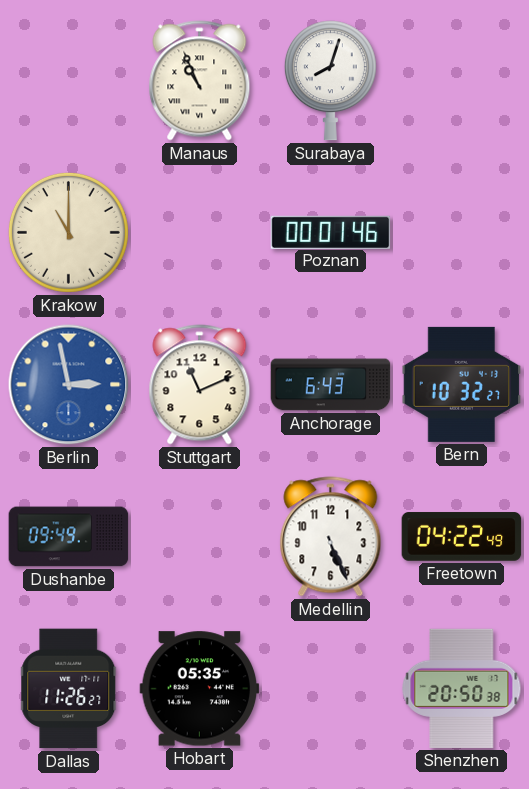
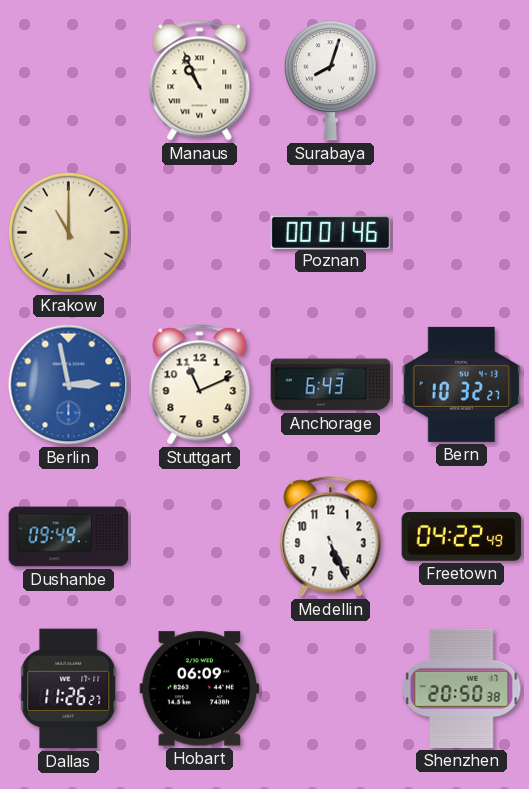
Hobart: 05:35 -> 06:09
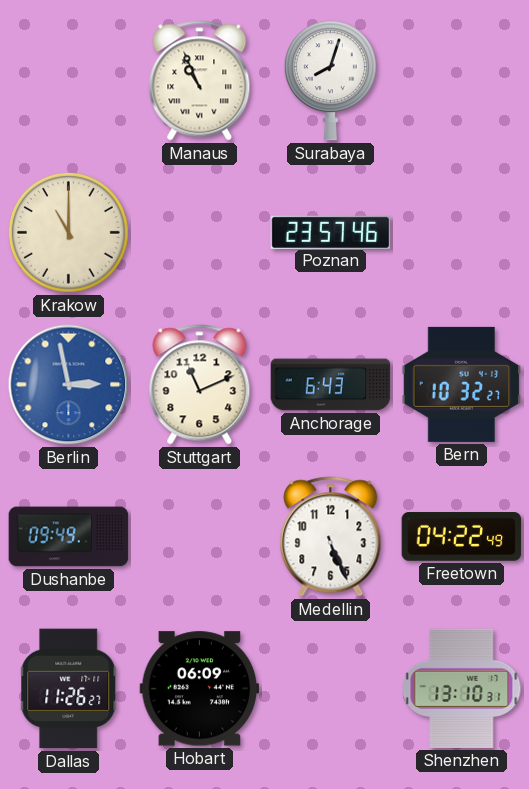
Poznan: 00:01 -> 23:57
Shenzhen: 20:50 -> 13:10
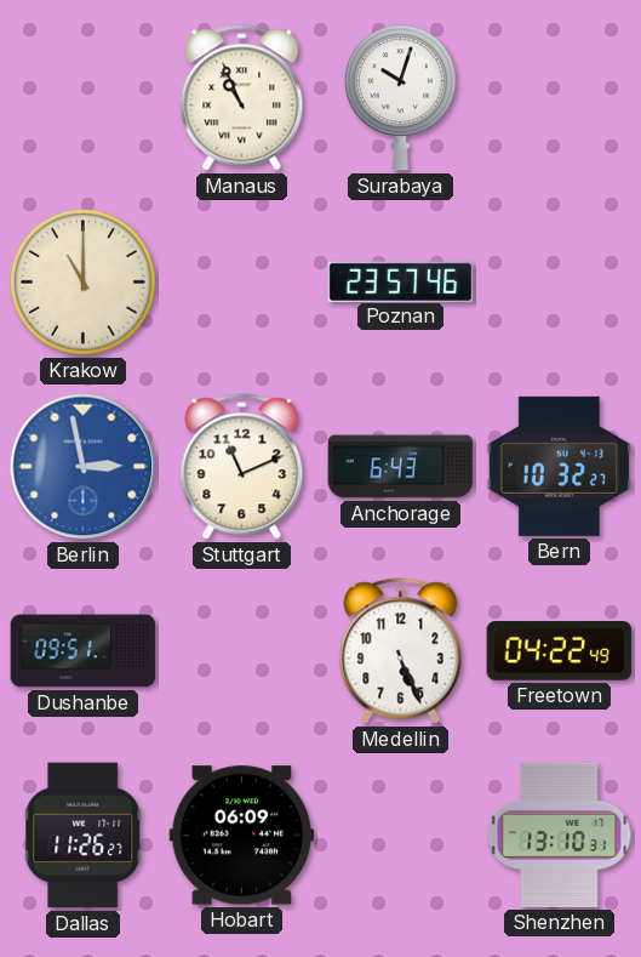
Surabaya: 8:03 -> 10:03
Dushanbe: 09:49 -> 09:51
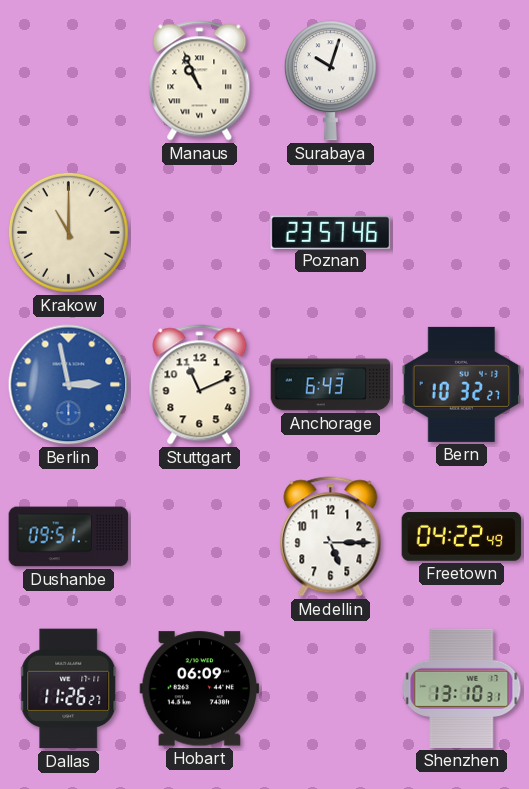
Medellin: 5:26 -> 5:15
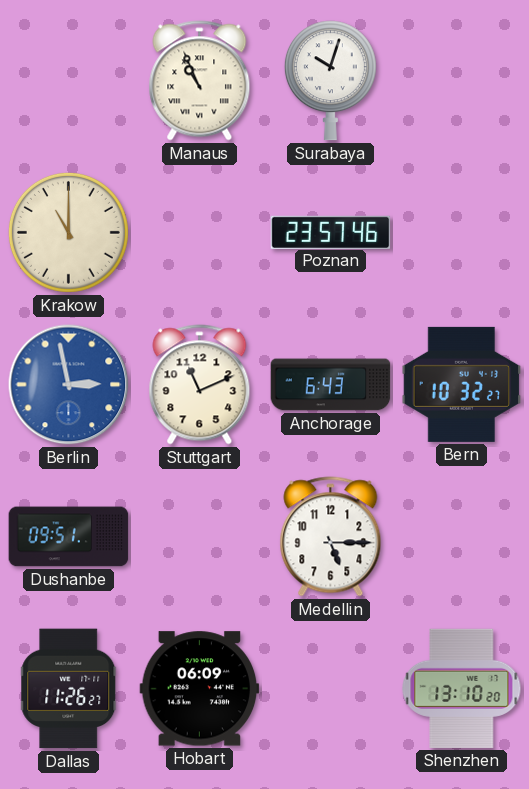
Freetown: 04:22 -> none
Shenzhen: 13:10:31 -> 13:10:20
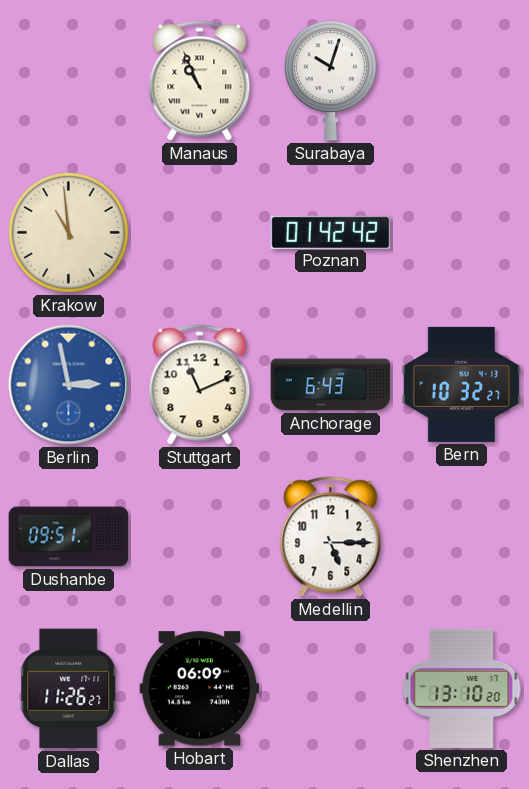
Krakow: 11:00 -> 10:59
Poznan: 23:57 -> 01:42
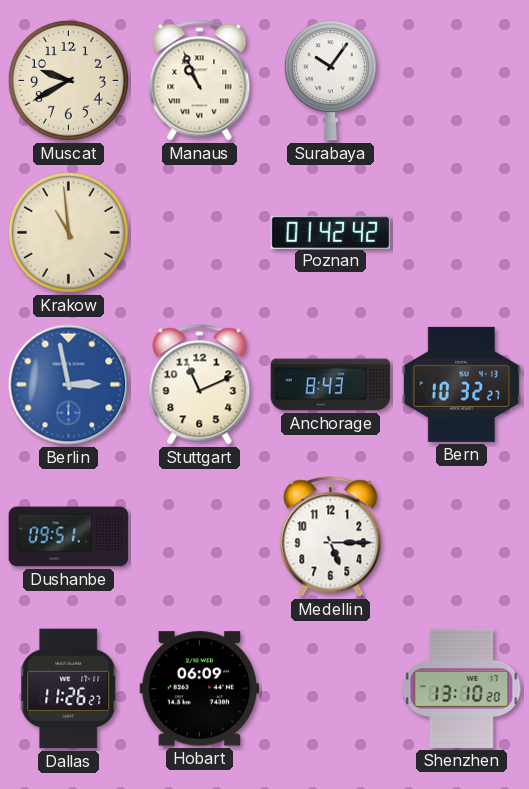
Muscat: none -> 9:40
Surabaya: 10:03 -> 10:06
Anchorage: 6:43 -> 8:43
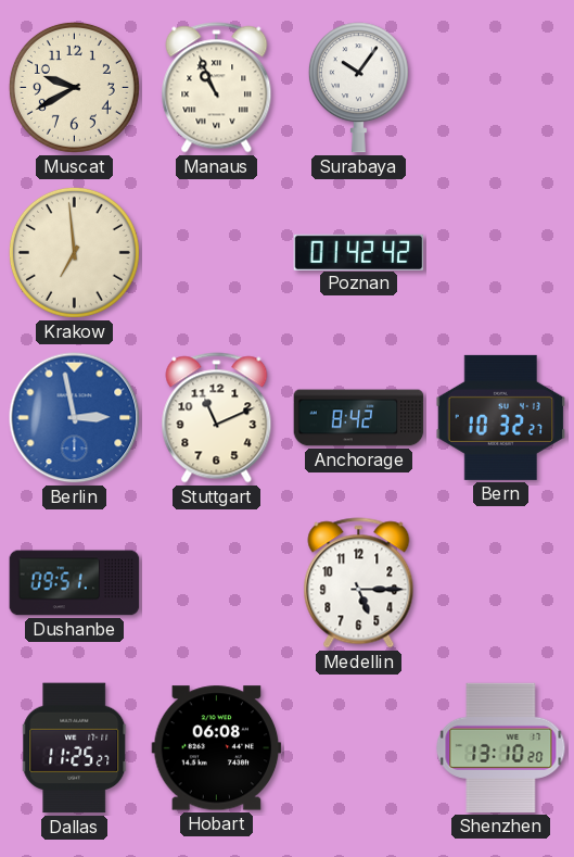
Krakow: 10:59 -> 6:59
Anchorage: 8:43 -> 8:42
Dallas: 11:26 -> 11:25
Hobart: 06:09 -> 06:08
